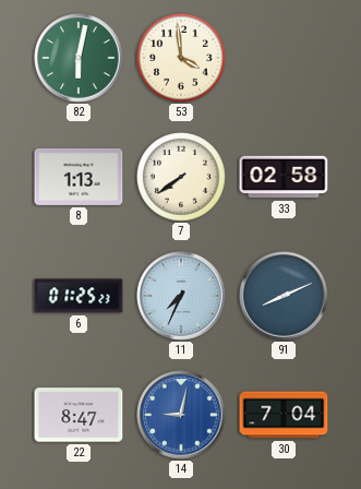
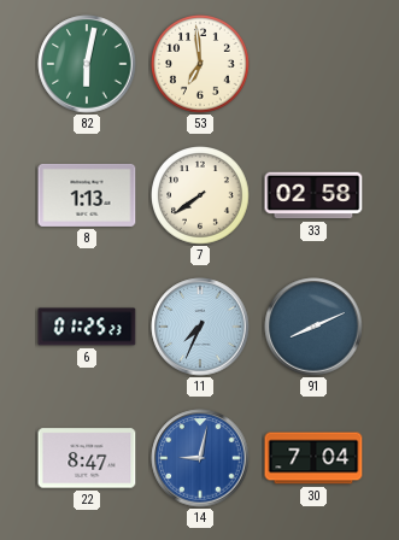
53: 3:59 -> 6:59
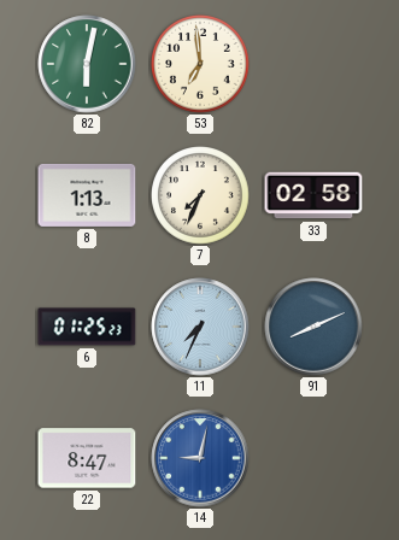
7: 7:39 -> 7:34
30: 7:04 -> none
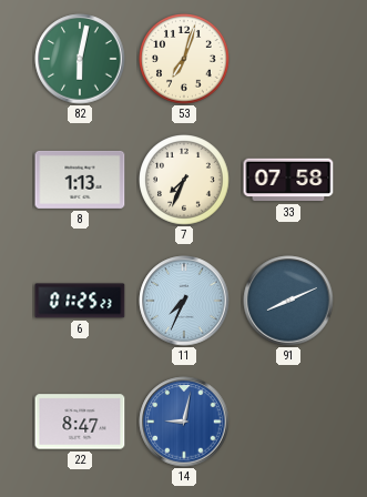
53: 6:59 -> 7:03
33: 02:58 -> 07:58
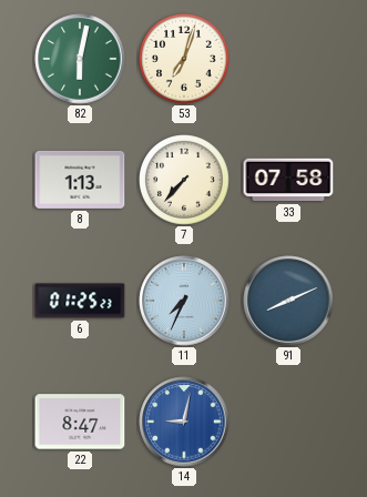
7: 7:34 -> 7:37
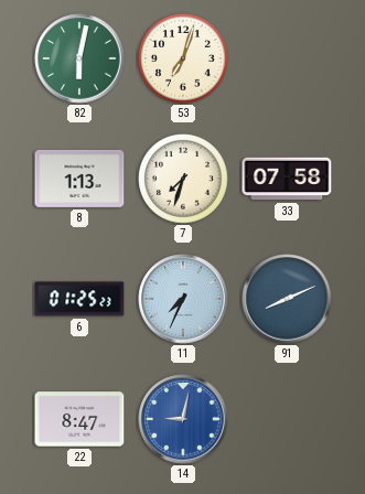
7: 7:37 -> 7:33
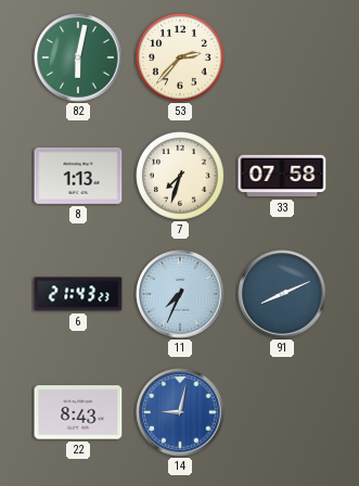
53: 7:03 -> 2:37
6: 01:25 -> 21:43
22: 8:47 -> 8:43
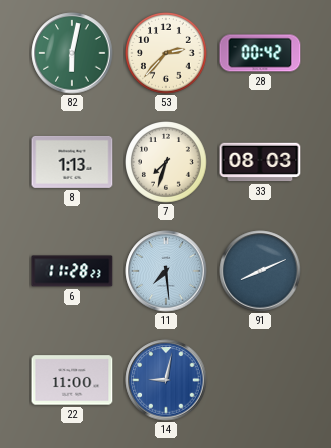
28: none -> 00:42
33: 07:58 -> 08:03
6: 21:43 -> 11:28
11: 7:34 -> 7:29
22: 8:43 -> 11:00
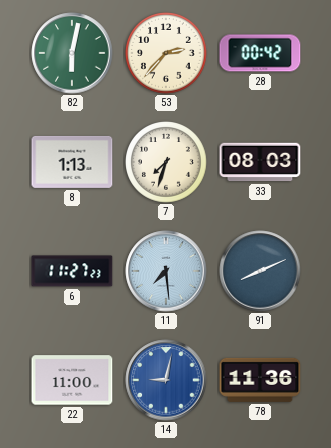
6: 11:28 -> 11:27
78: none -> 11:36
